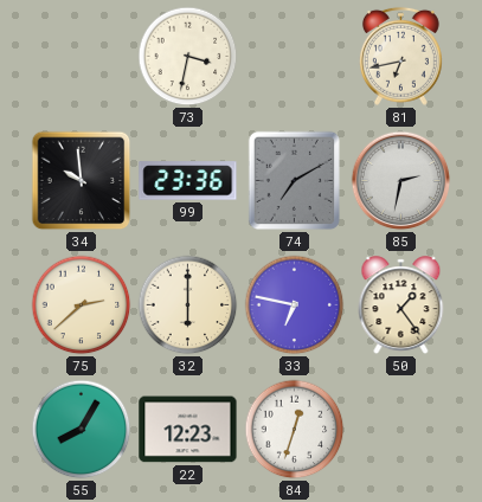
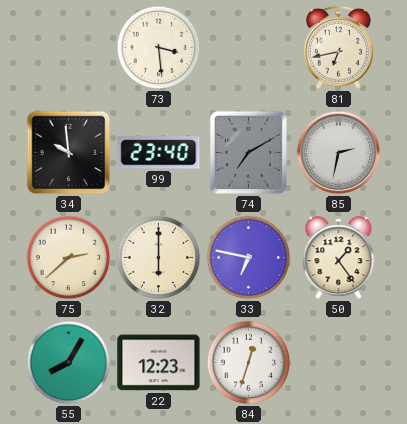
73: 3:32 -> 3:29
99: 23:36 -> 23:40
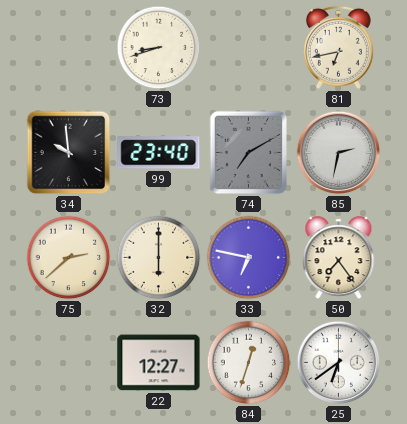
73: 3:29 -> 8:42
50: 1:24 -> 7:24
55: 8:05 -> none
22: 12:23 -> 12:27
25: none -> 6:39
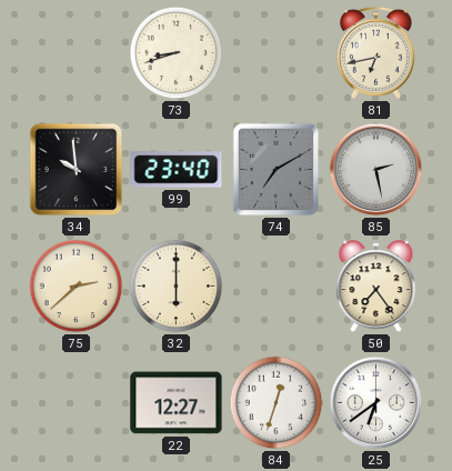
85: 2:32 -> 2:28
33: 6:47 -> none
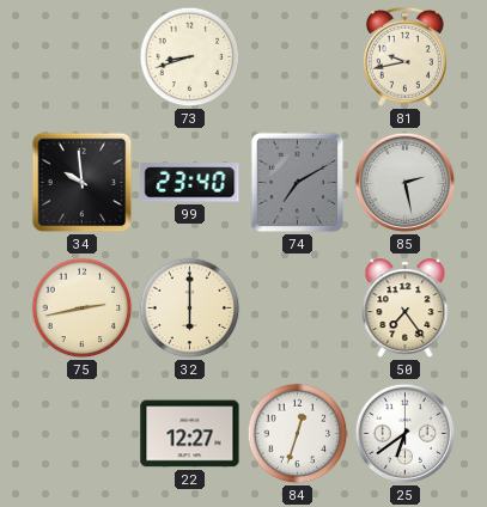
81: 6:43 -> 9:43
75: 2:38 -> 2:43
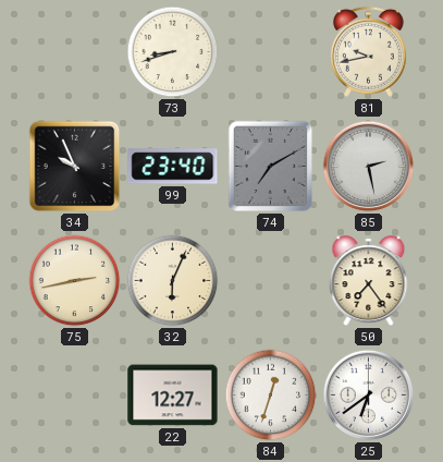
34: 9:59 -> 9:56
32: 6:00 -> 6:04
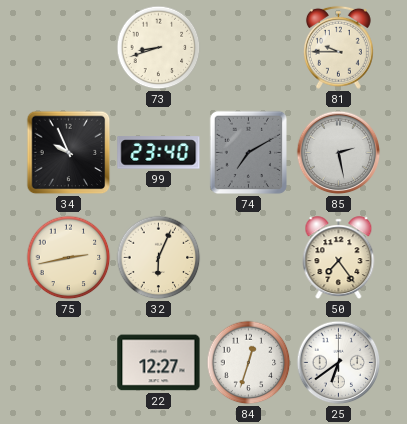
81: 9:43 -> 9:45
